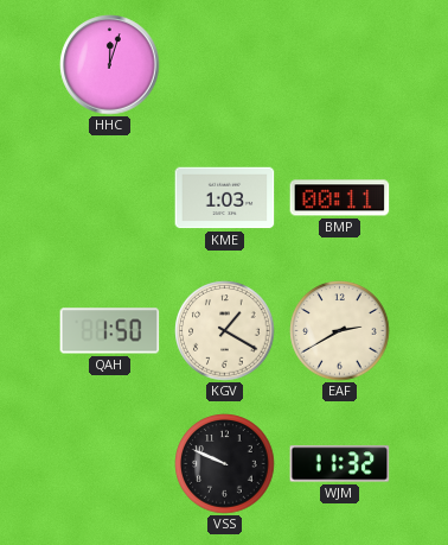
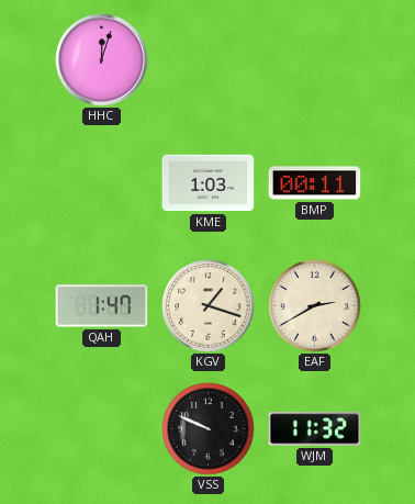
QAH: 1:50 -> 1:47
KGV: 1:20 -> 1:18
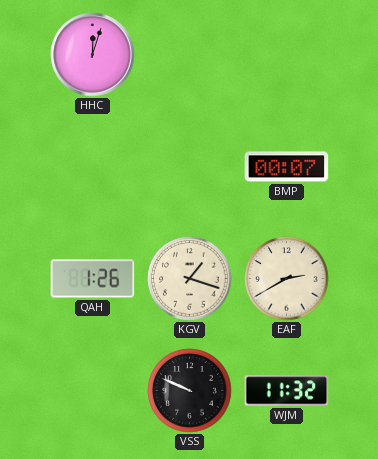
KME: 1:03 -> none
BMP: 00:11 -> 00:07
QAH: 1:47 -> 1:26
